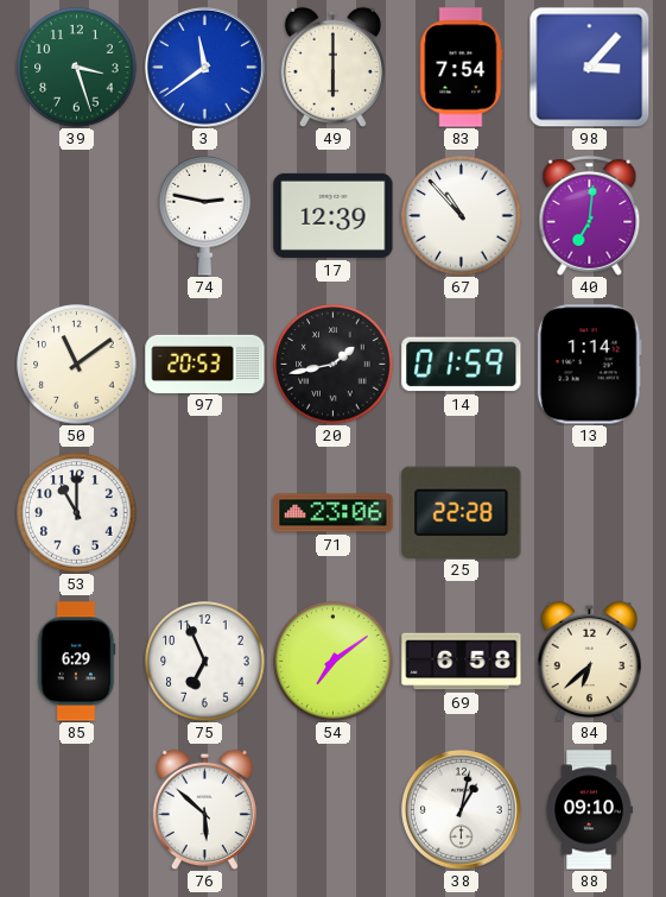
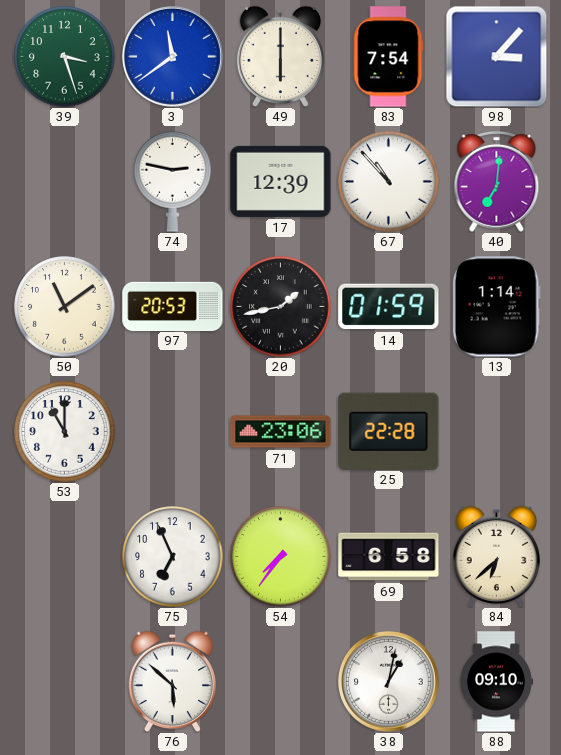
85: 6:29 -> none
54: 7:09 -> 7:36
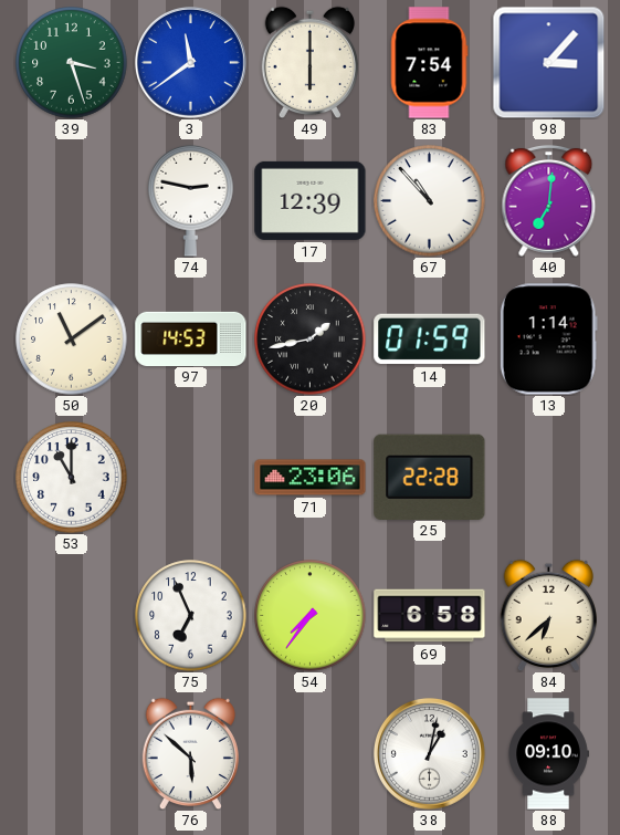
97: 20:53 -> 14:53
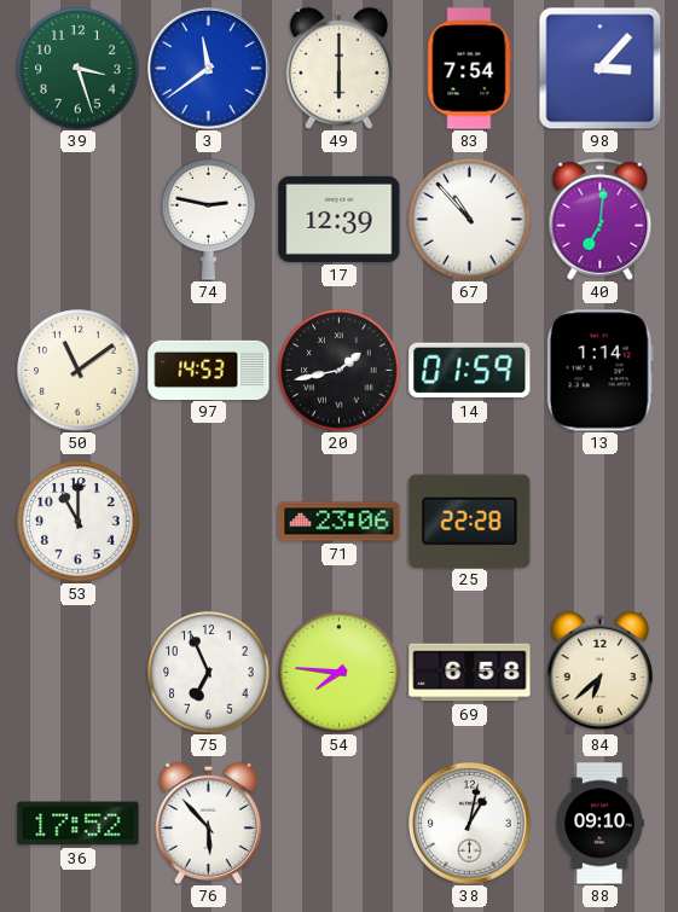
54: 7:36 -> 7:46
36: none -> 17:52
76: 5:52 -> 5:53
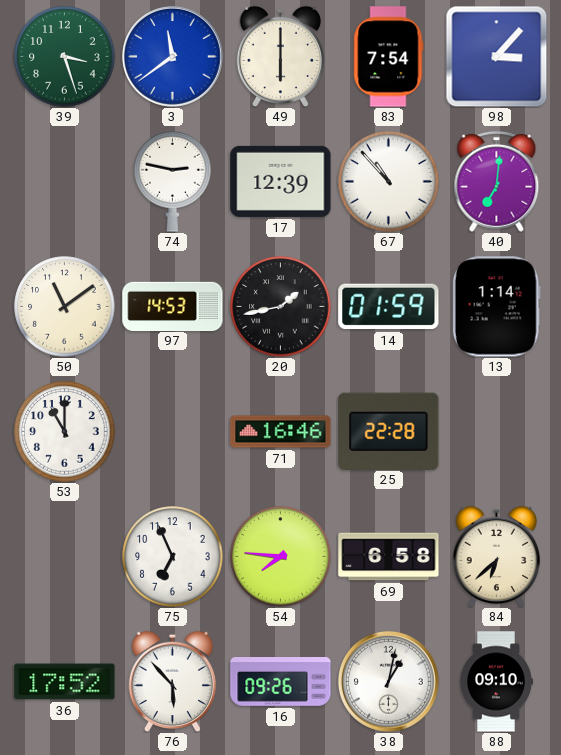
71: 23:06 -> 16:46
16: none -> 09:26
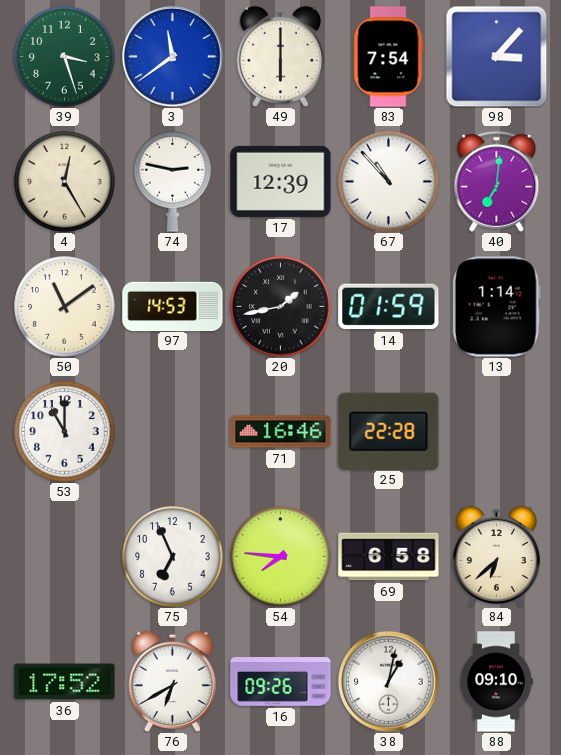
4: none -> 12:25
76: 5:53 -> 6:40
